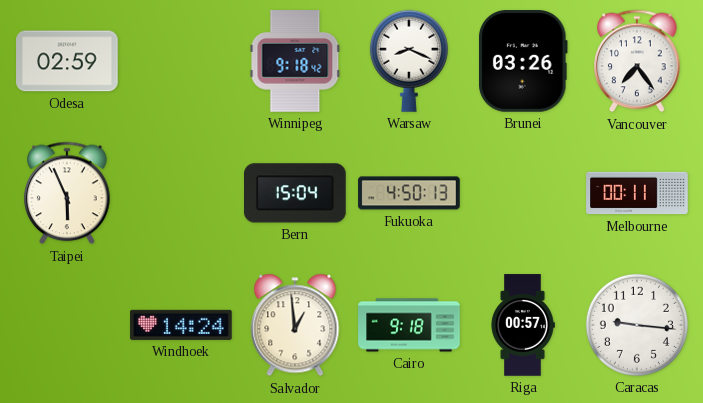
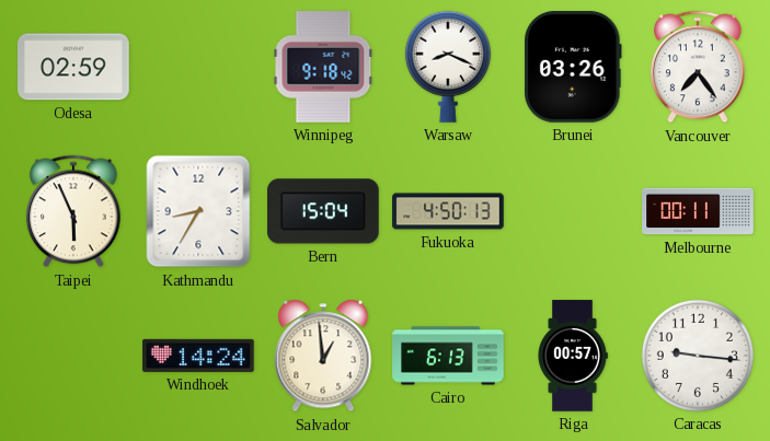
Kathmandu: none -> 8:35
Cairo: 9:18 -> 6:13
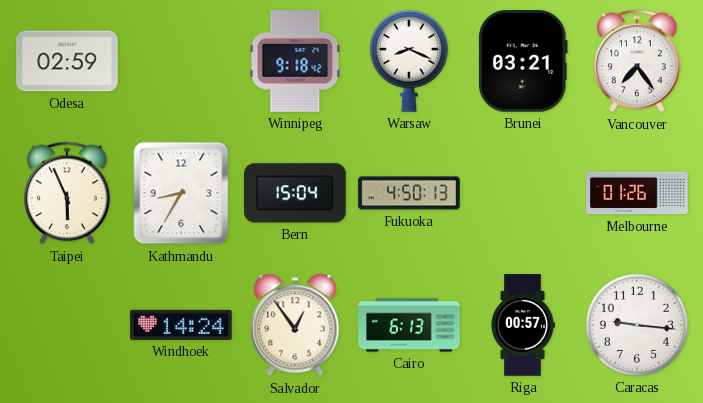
Brunei: 03:26 -> 03:21
Melbourne: 00:11 -> 01:26
Salvador: 12:59 -> 12:54
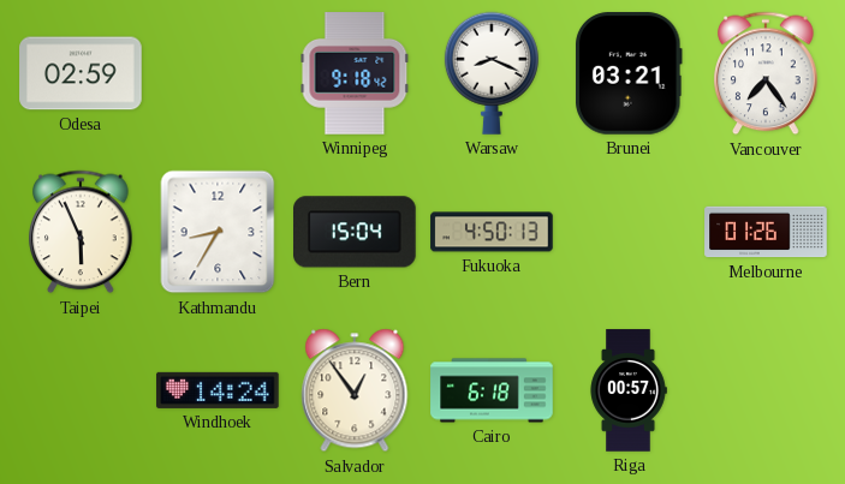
Cairo: 6:13 -> 6:18
Caracas: 9:16 -> none
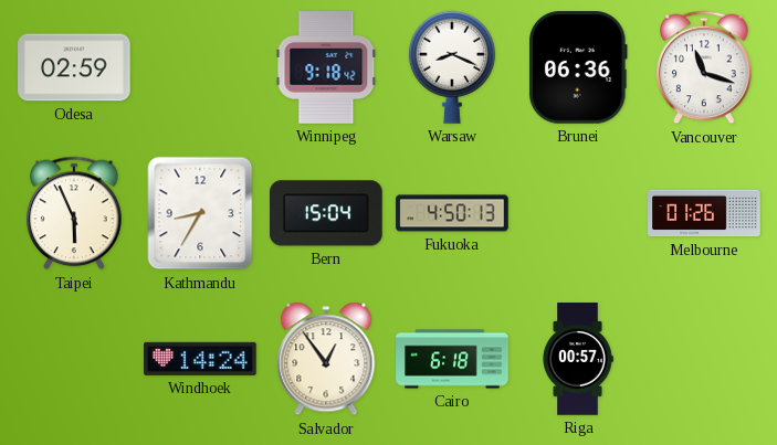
Brunei: 03:21 -> 06:36
Vancouver: 7:24 -> 11:18
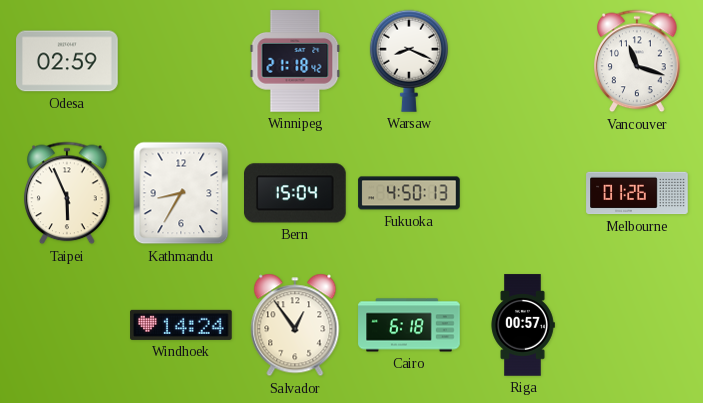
Winnipeg: 9:18 -> 21:18
Brunei: 06:36 -> none
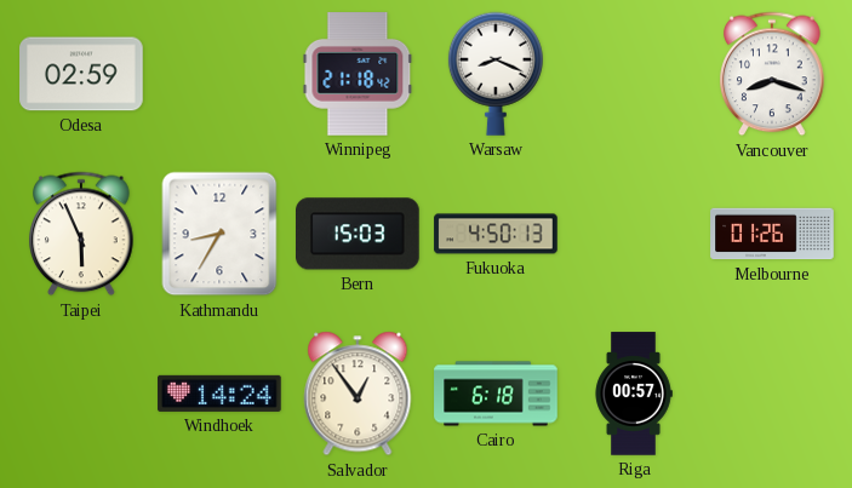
Vancouver: 11:18 -> 8:18
Bern: 15:04 -> 15:03
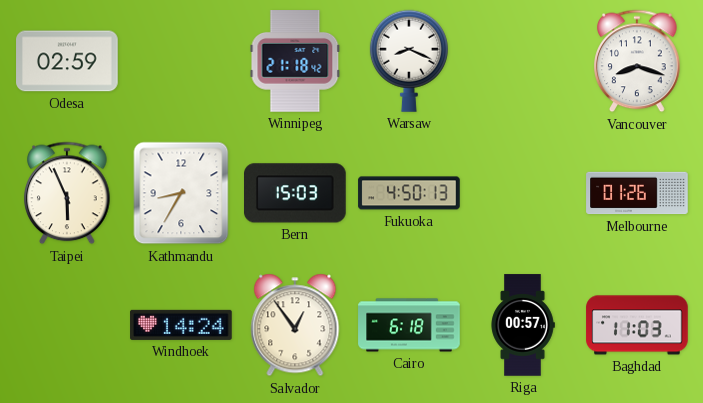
Baghdad: none -> 11:03
